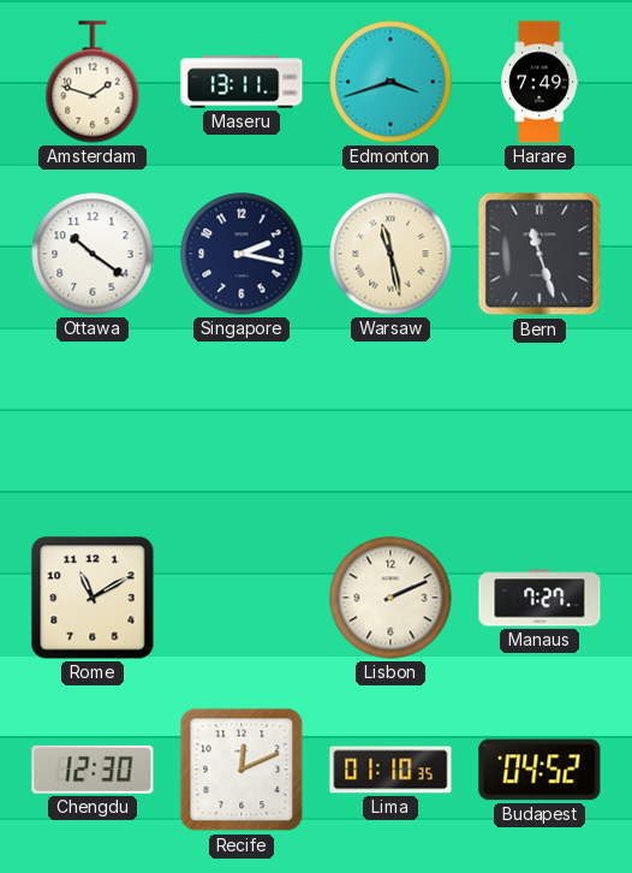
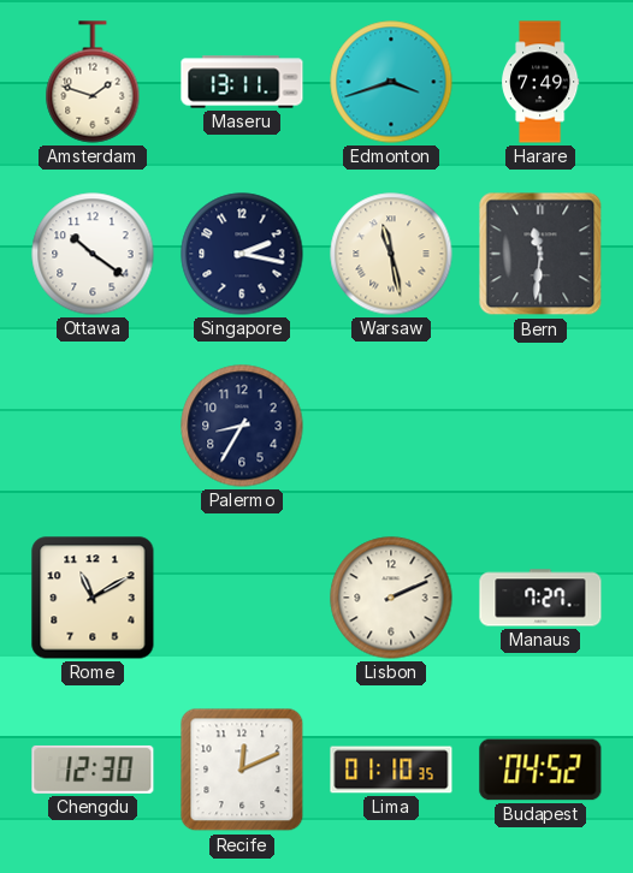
Bern: 11:27 -> 11:31
Palermo: none -> 8:35
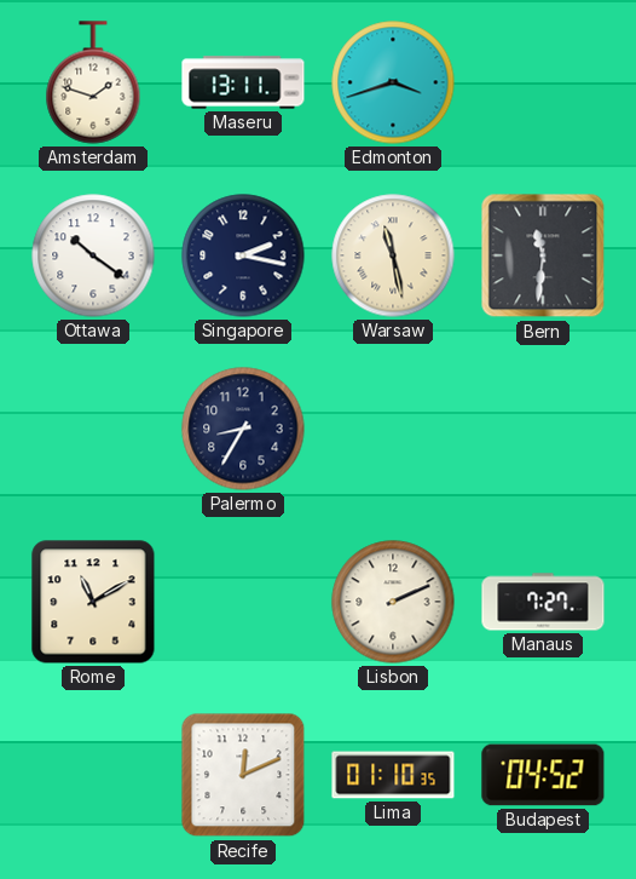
Harare: 7:49 -> none
Chengdu: 12:30 -> none
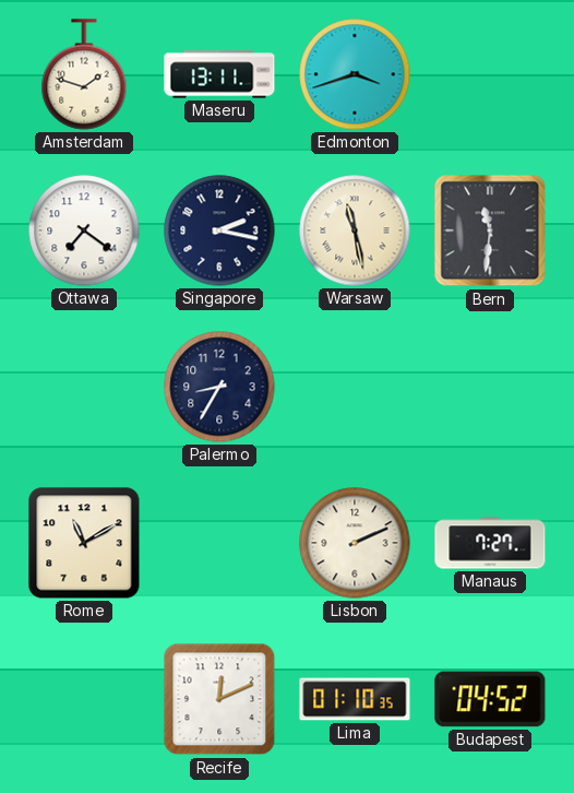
Ottawa: 10:21 -> 7:21
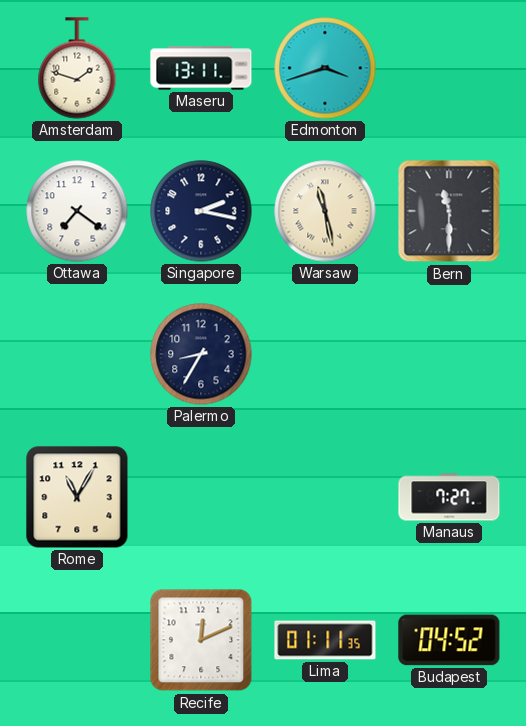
Bern: 11:31 -> 11:30
Rome: 11:10 -> 11:05
Lisbon: 2:11 -> none
Lima: 01:10 -> 01:11
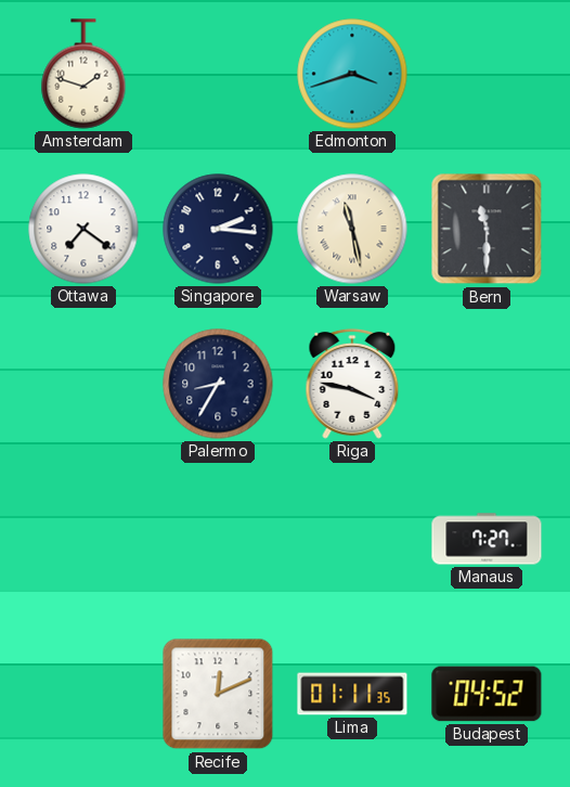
Maseru: 13:11 -> none
Singapore: 2:17 -> 2:16
Riga: none -> 3:47
Rome: 11:05 -> none
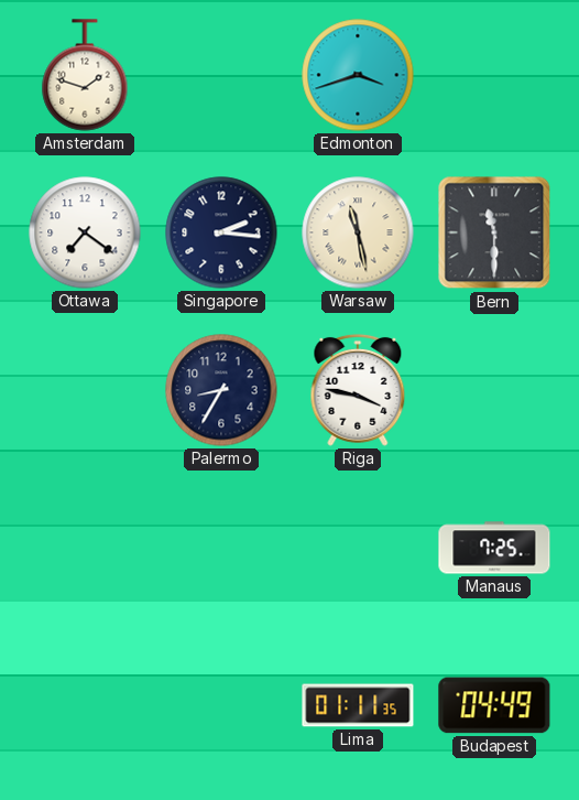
Manaus: 7:27 -> 7:25
Recife: 12:11 -> none
Budapest: 04:52 -> 04:49
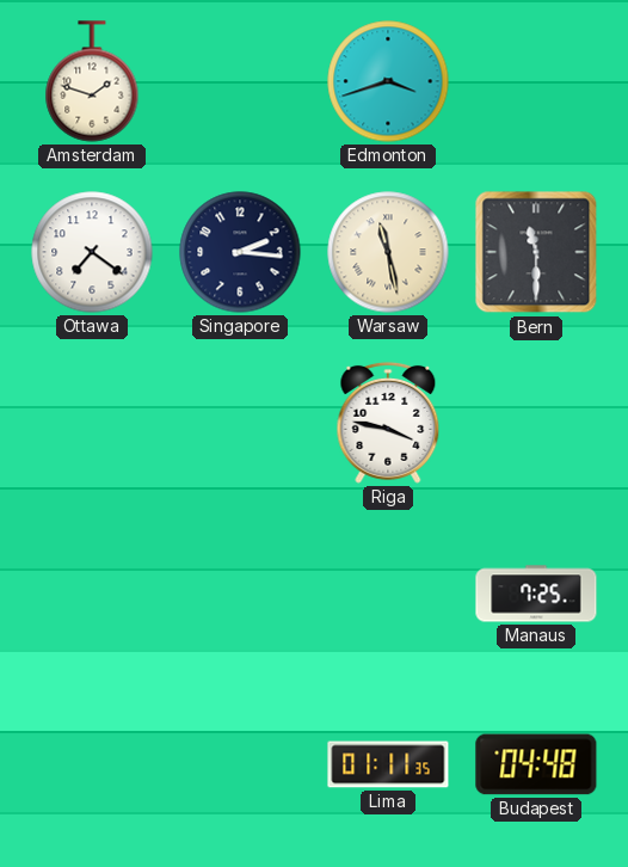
Palermo: 8:35 -> none
Budapest: 04:49 -> 04:48
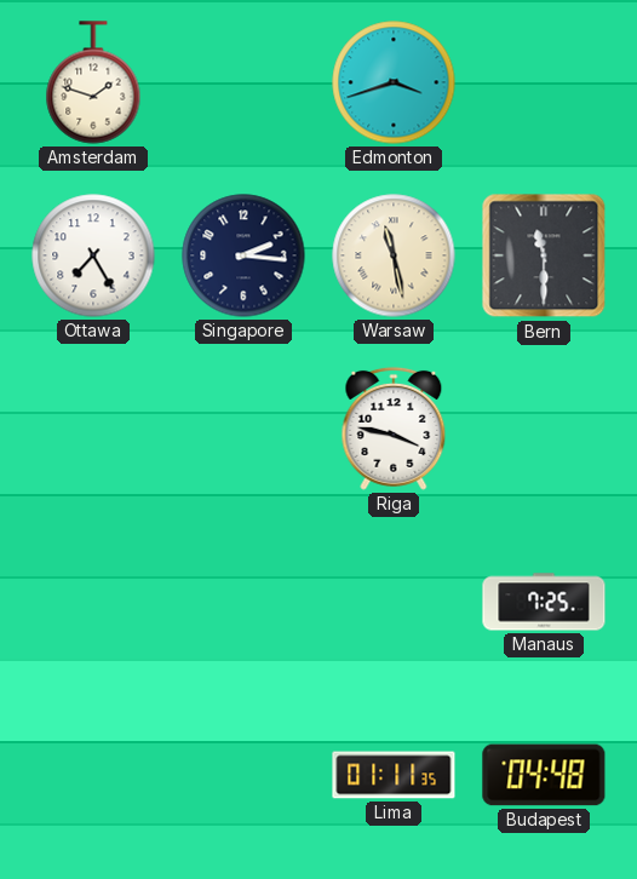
Ottawa: 7:21 -> 7:25
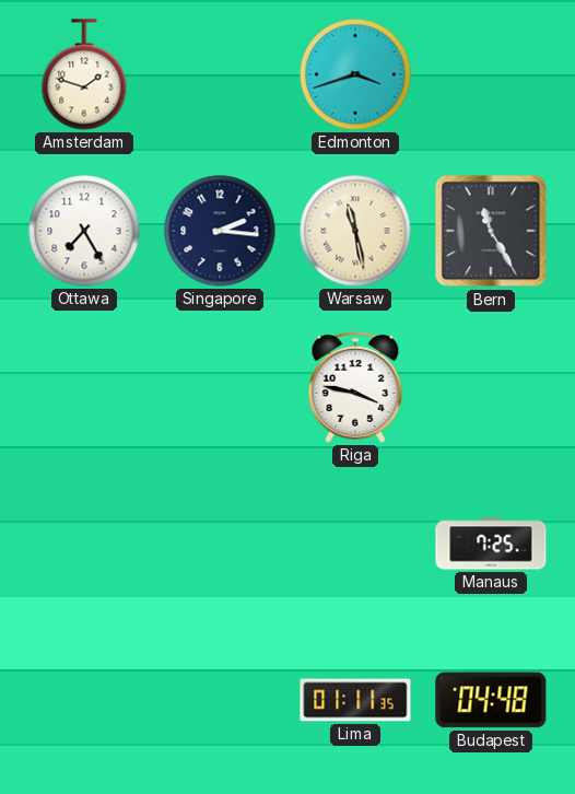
Bern: 11:30 -> 11:25
